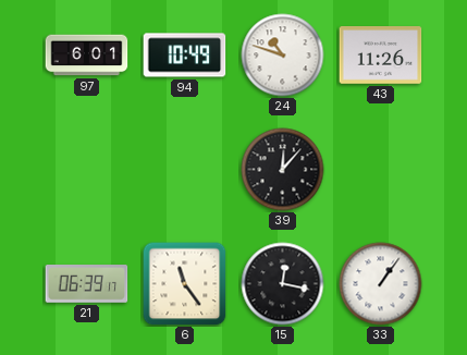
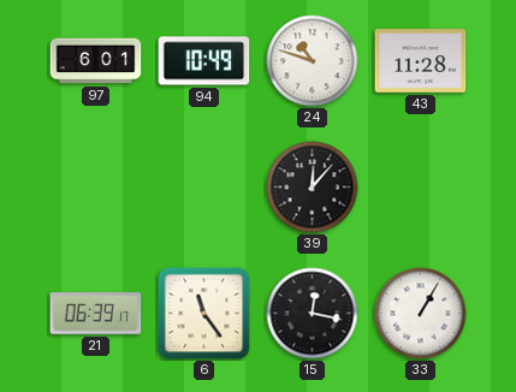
43: 11:26 -> 11:28
33: 1:06 -> 1:05
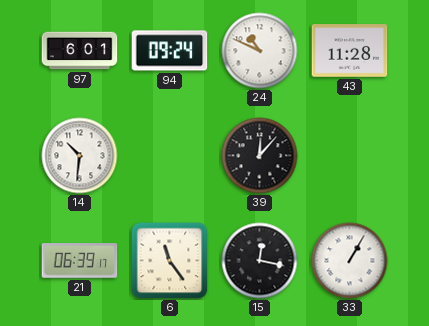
94: 10:49 -> 09:24
24: 10:48 -> 10:49
14: none -> 10:31
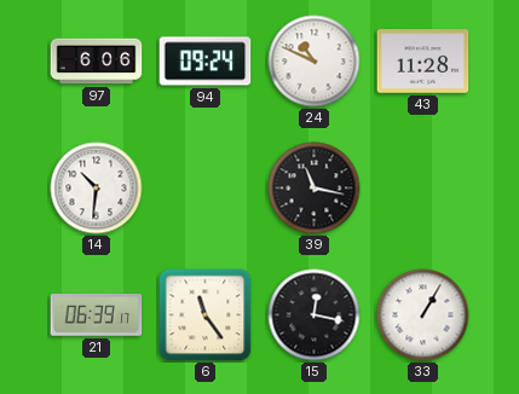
97: 6:01 -> 6:06
39: 12:07 -> 11:17
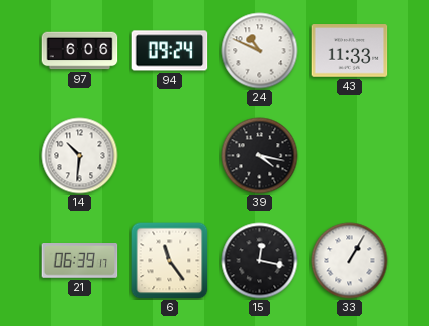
43: 11:28 -> 11:33
39: 11:17 -> 4:17
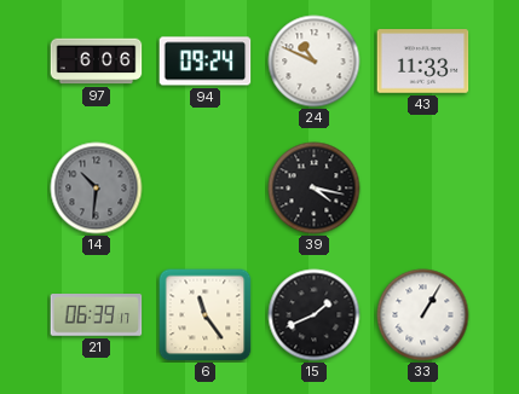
14 dial: white -> grey
15: 12:17 -> 1:41
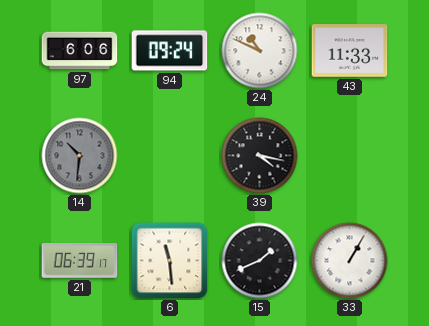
6: 11:24 -> 11:29
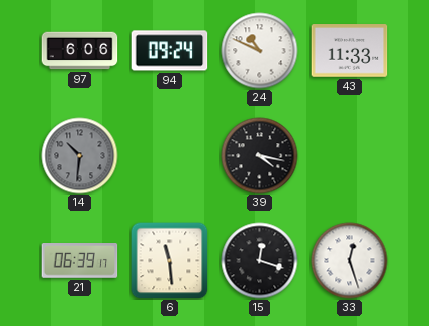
15: 1:41 -> 12:18
33: 1:05 -> 12:27
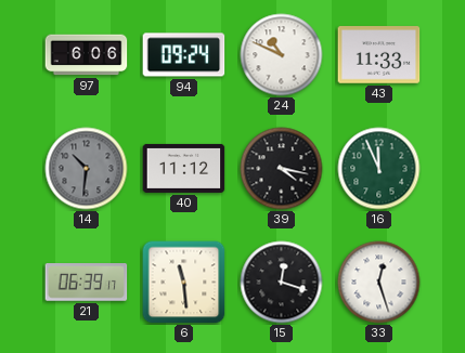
40: none -> 11:12
16: none -> 11:56
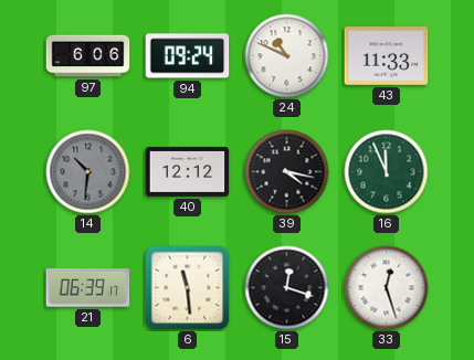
40: 11:12 -> 12:12
